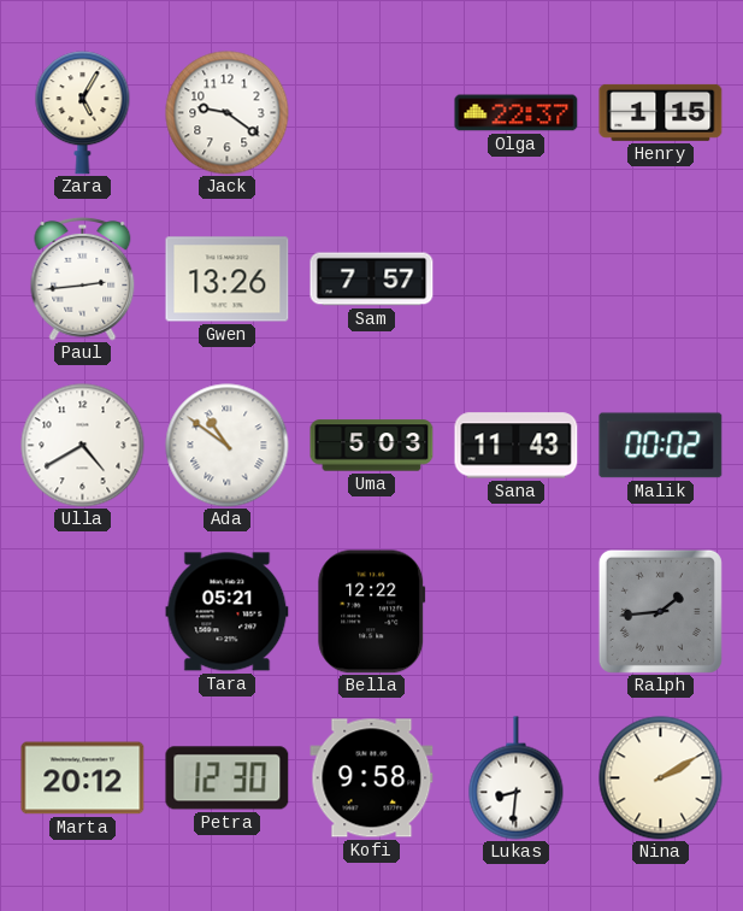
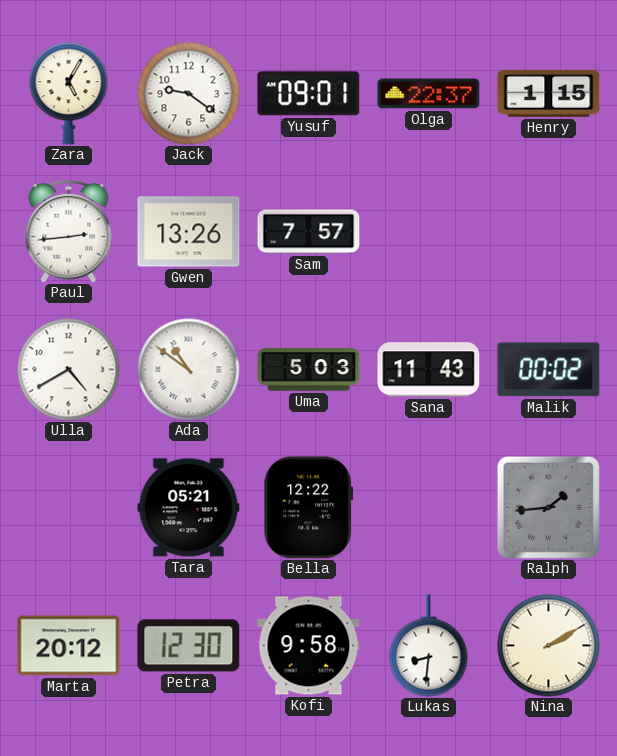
Yusuf: none -> 09:01
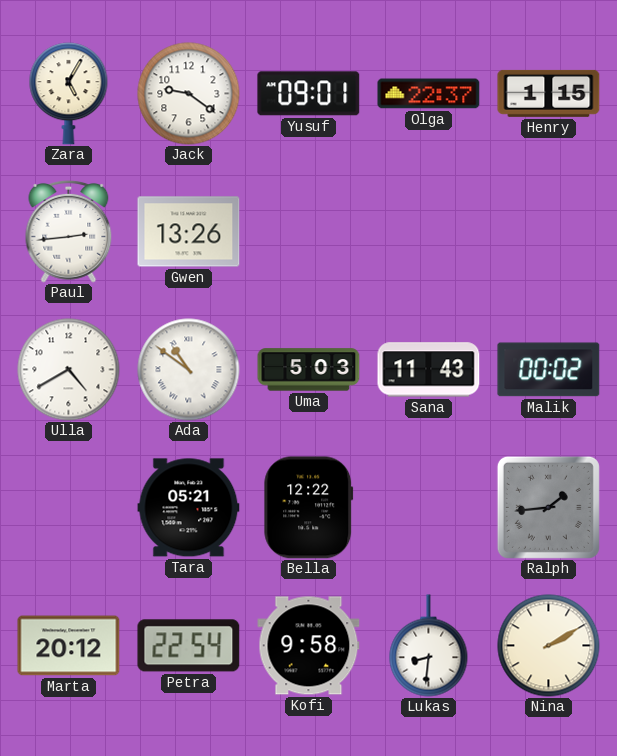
Sam: 7:57 -> none
Petra: 12:30 -> 22:54
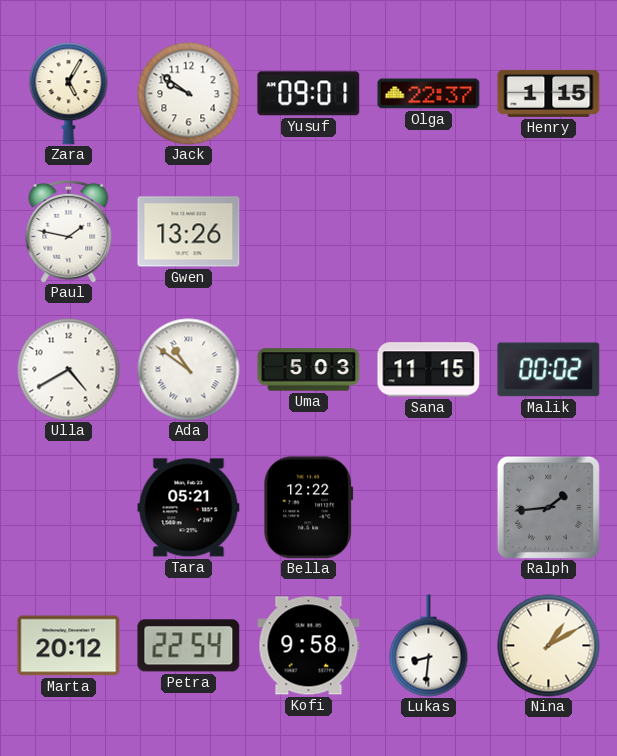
Jack: 9:21 -> 9:51
Paul: 2:44 -> 1:47
Sana: 11:43 -> 11:15
Nina: 2:10 -> 1:10
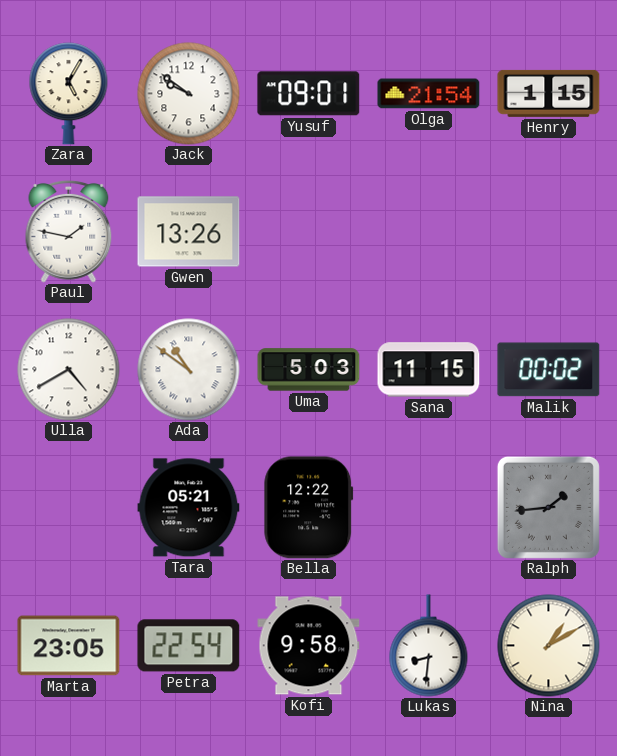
Olga: 22:37 -> 21:54
Marta: 20:12 -> 23:05
